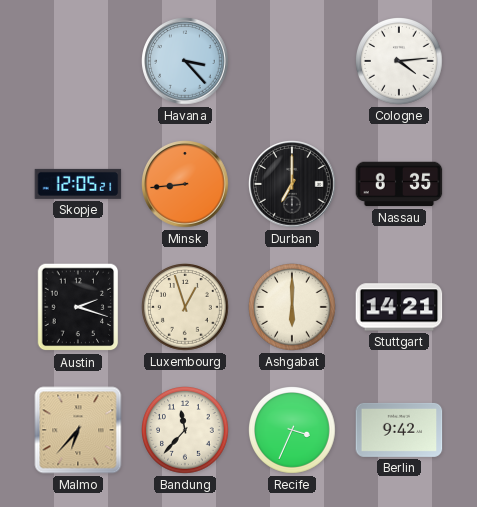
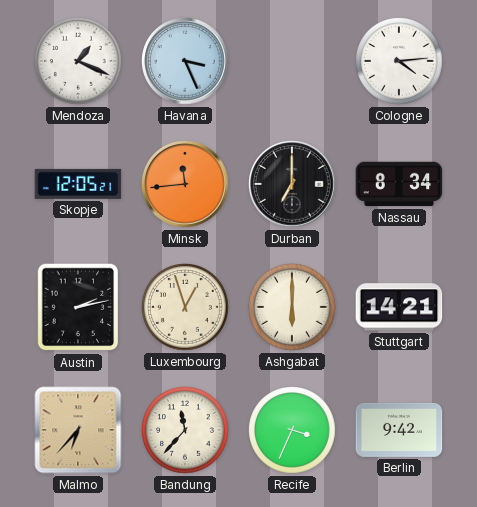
Mendoza: none -> 1:19
Havana: 3:23 -> 3:26
Minsk: 8:44 -> 11:44
Nassau: 8:35 -> 8:34
Austin: 2:18 -> 2:13
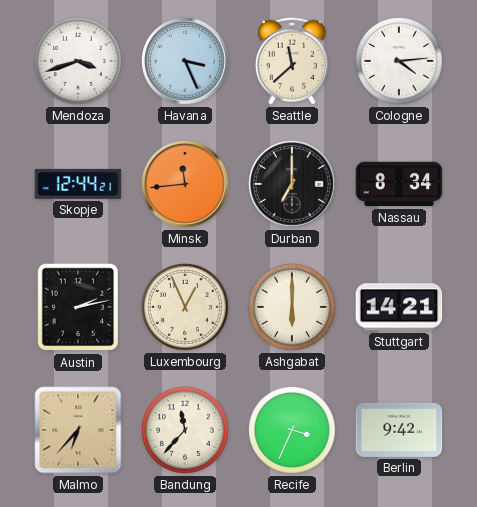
Mendoza: 1:19 -> 3:42
Seattle: none -> 11:38
Skopje: 12:05 -> 12:44
Luxembourg: 12:57 -> 12:56
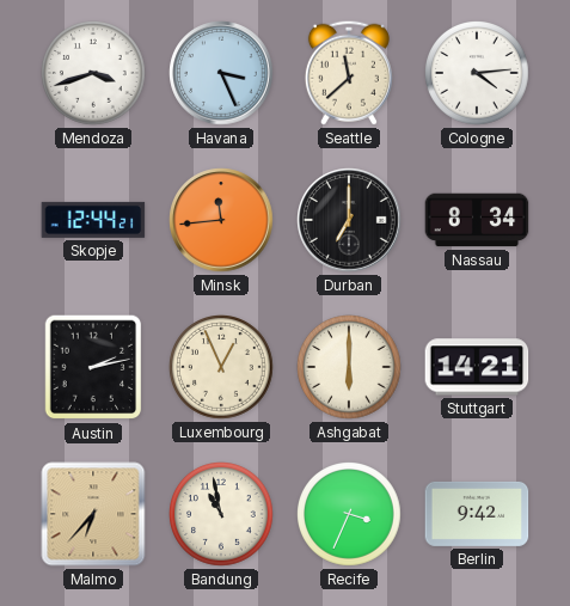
Bandung: 11:37 -> 10:58
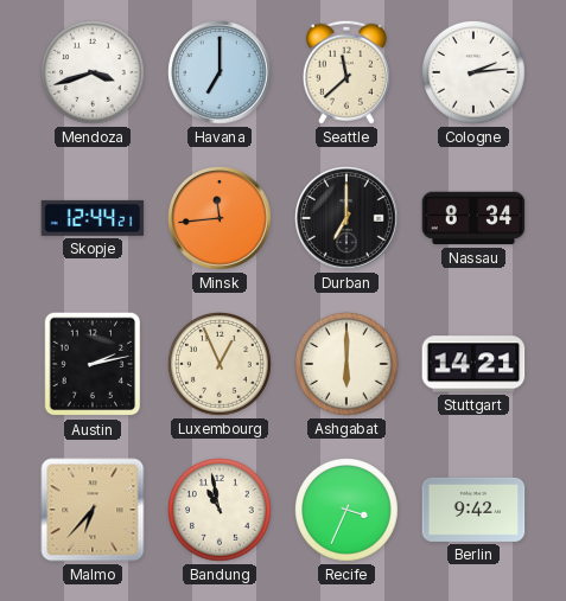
Havana: 3:26 -> 7:00
Cologne: 4:14 -> 2:14
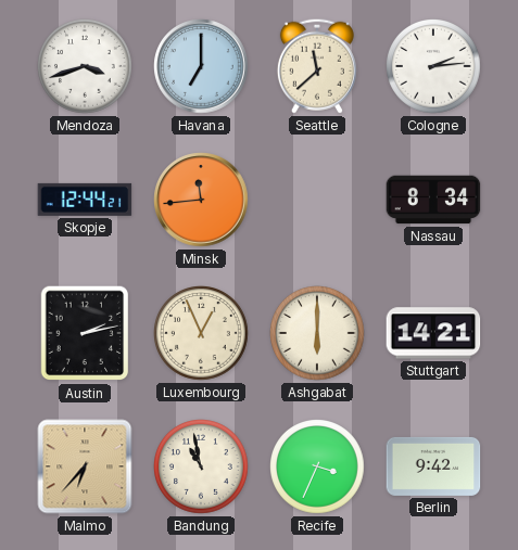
Durban: 7:00 -> none
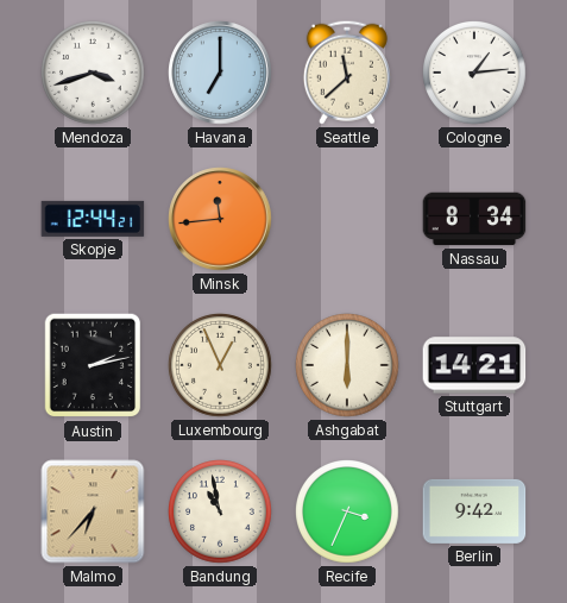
Cologne: 2:14 -> 1:14
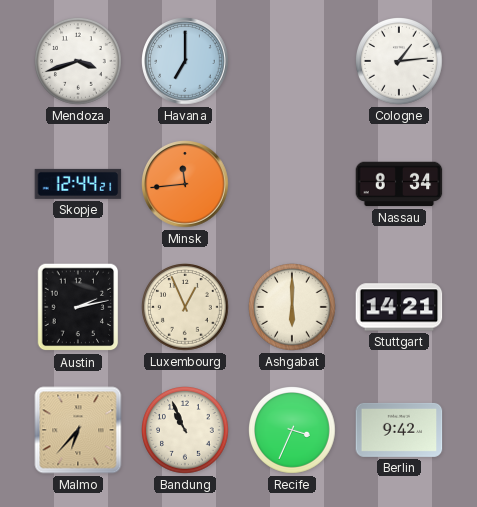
Seattle: 11:38 -> none
Bandung: 10:58 -> 10:56
